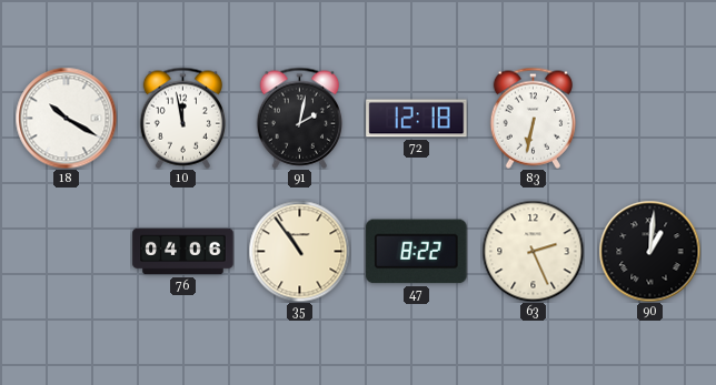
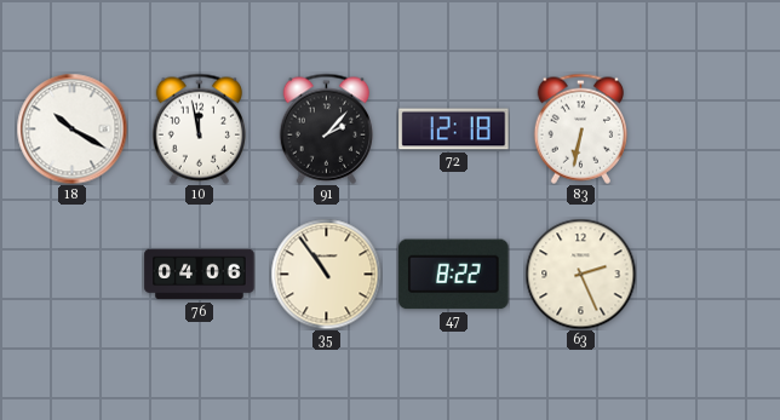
91: 2:02 -> 2:07
90: 1:01 -> none
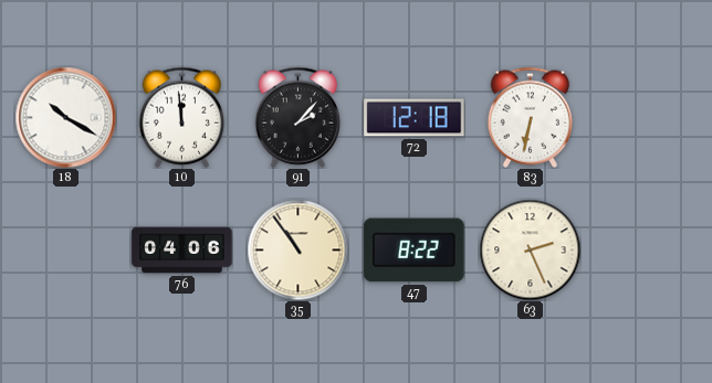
10: 11:58 -> 11:59
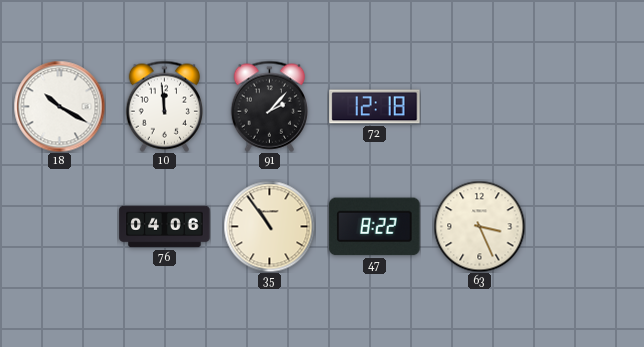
83: 6:32 -> none
63: 2:26 -> 3:26
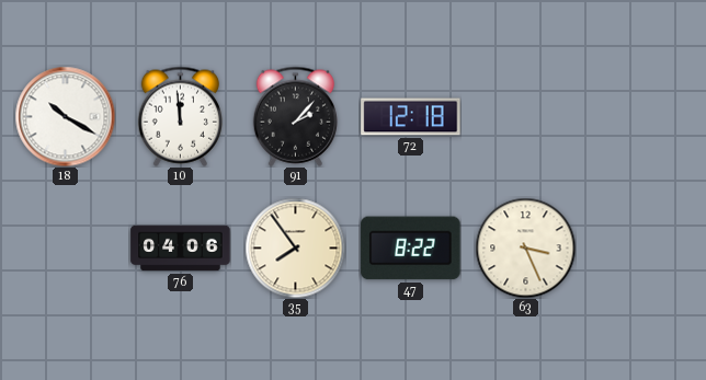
35: 10:54 -> 7:54
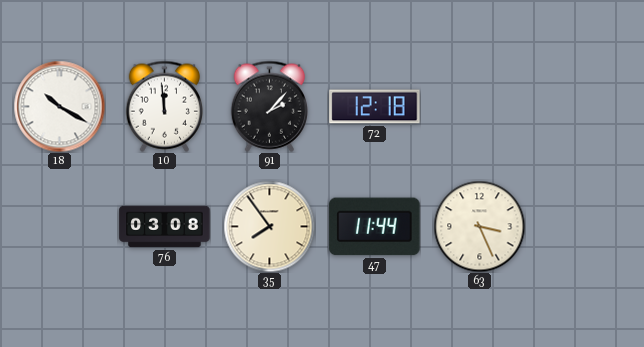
76: 04:06 -> 03:08
47: 8:22 -> 11:44
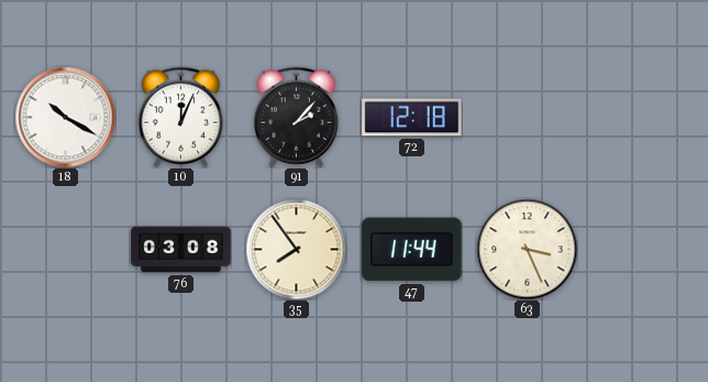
10: 11:59 -> 12:04
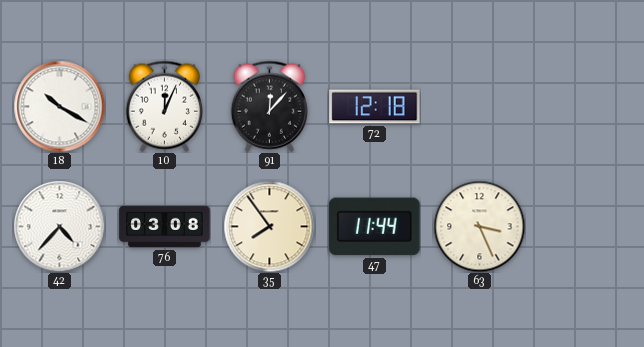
91: 2:07 -> 12:07
42: none -> 4:37
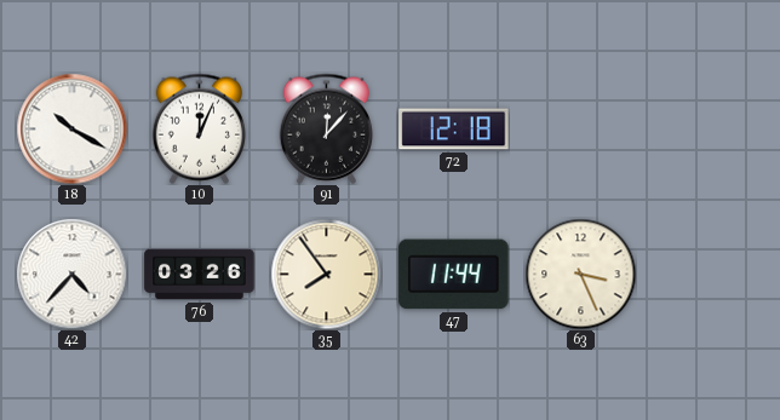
76: 03:08 -> 03:26
